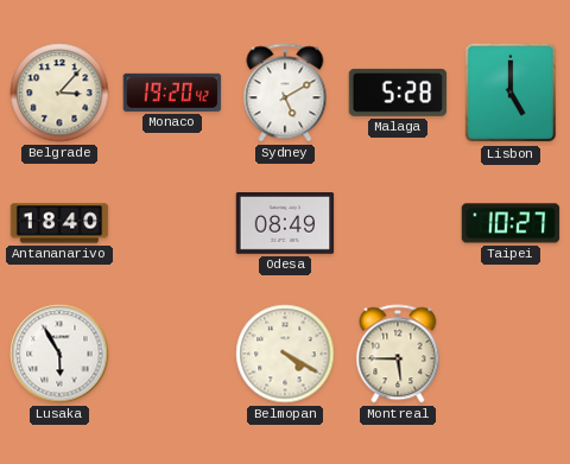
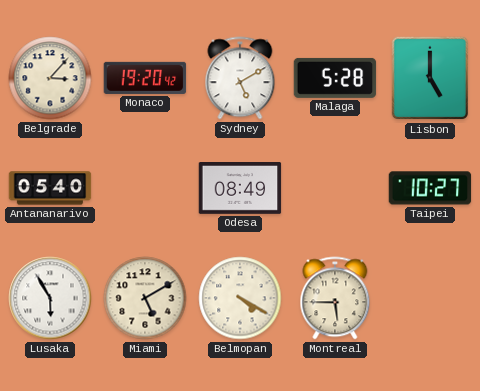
Antananarivo: 18:40 -> 05:40
Miami: none -> 5:10
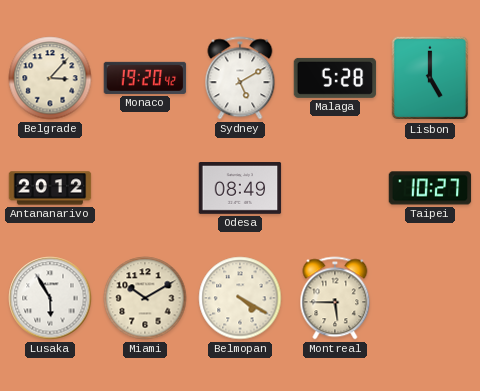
Antananarivo: 05:40 -> 20:12
Miami: 5:10 -> 10:10
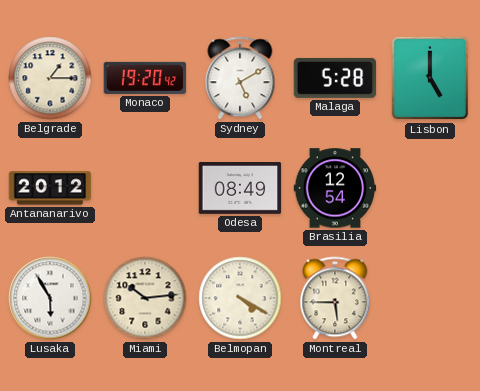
Belgrade: 3:07 -> 1:15
Brasilia: none -> 12:54
Taipei: 10:27 -> none
Miami: 10:10 -> 10:14
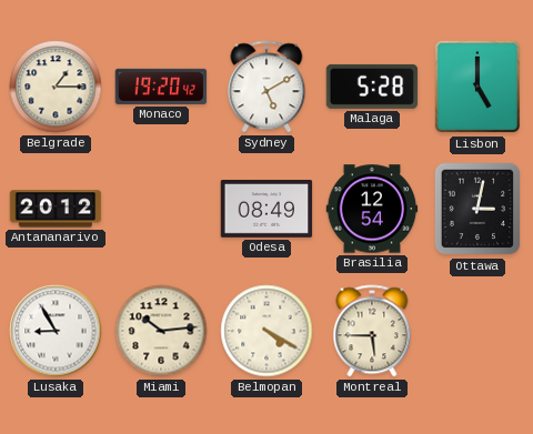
Ottawa: none -> 3:02
Lusaka: 5:55 -> 8:55
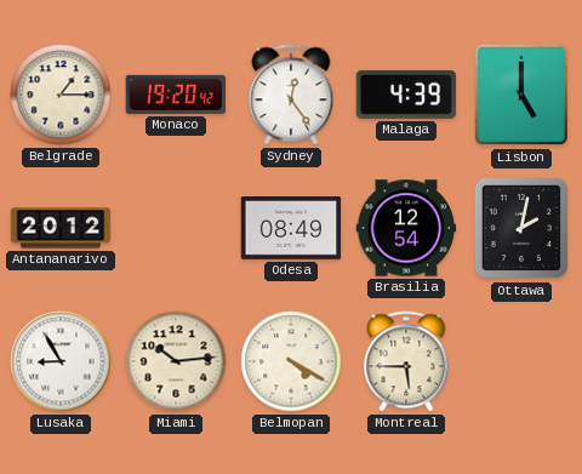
Sydney: 5:10 -> 12:24
Malaga: 5:28 -> 4:39
Ottawa: 3:02 -> 2:02
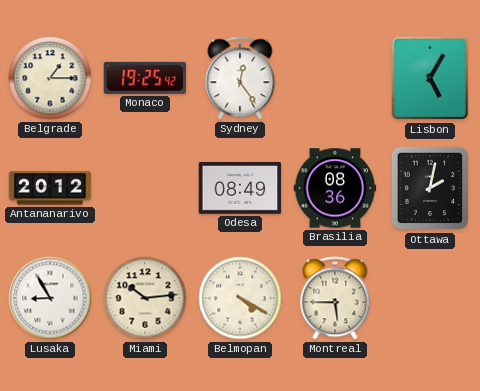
Monaco: 19:20 -> 19:25
Malaga: 4:39 -> none
Lisbon: 5:00 -> 5:05
Brasilia: 12:54 -> 08:36
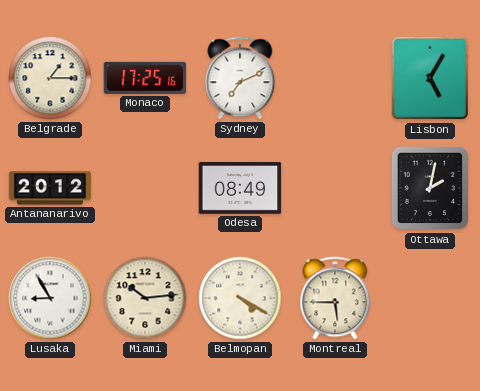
Monaco: 19:25 -> 17:25
Sydney: 12:24 -> 7:11
Brasilia: 08:36 -> none
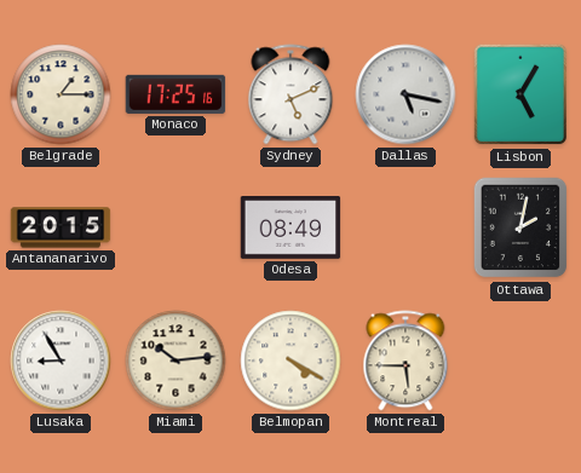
Sydney: 7:11 -> 5:11
Dallas: none -> 5:17
Antananarivo: 20:12 -> 20:15
